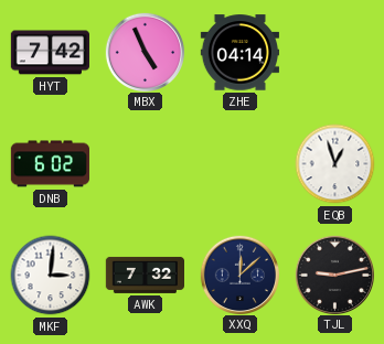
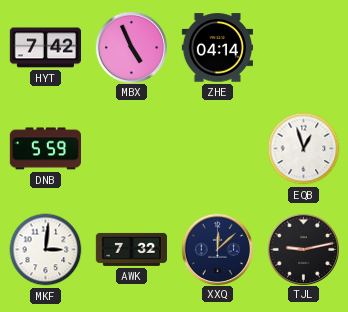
DNB: 6:02 -> 5:59
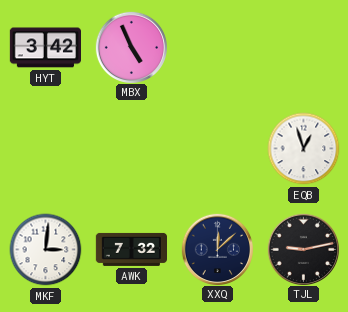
HYT: 7:42 -> 3:42
ZHE: 04:14 -> none
DNB: 5:59 -> none
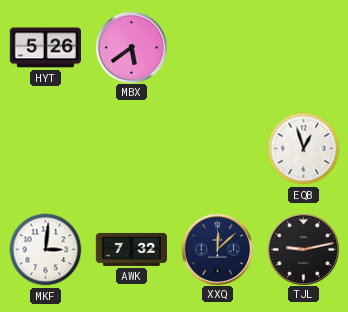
HYT: 3:42 -> 5:26
MBX: 4:56 -> 5:39
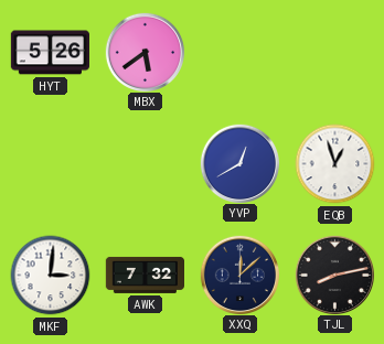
YVP: none -> 12:40
TJL: 9:13 -> 8:13
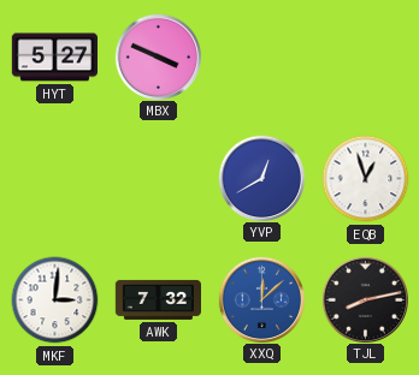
HYT: 5:26 -> 5:27
MBX: 5:39 -> 3:49
XXQ dial: navy -> blue
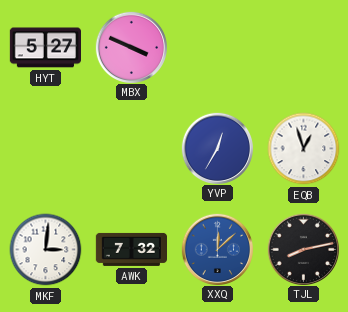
YVP: 12:40 -> 12:35
